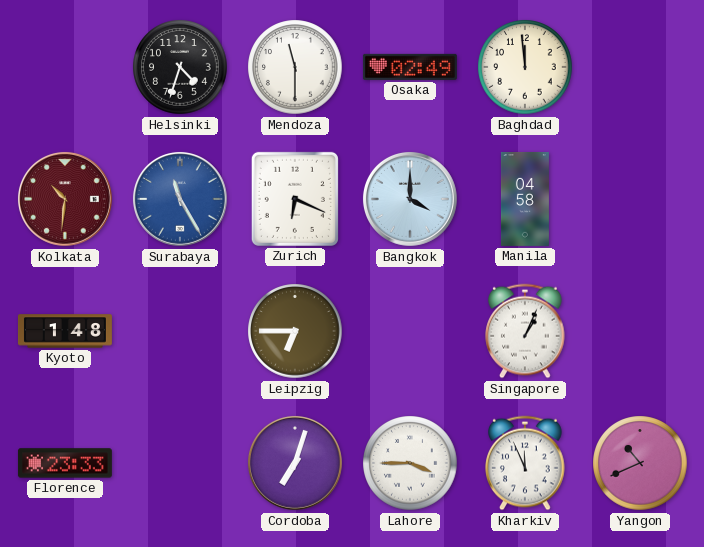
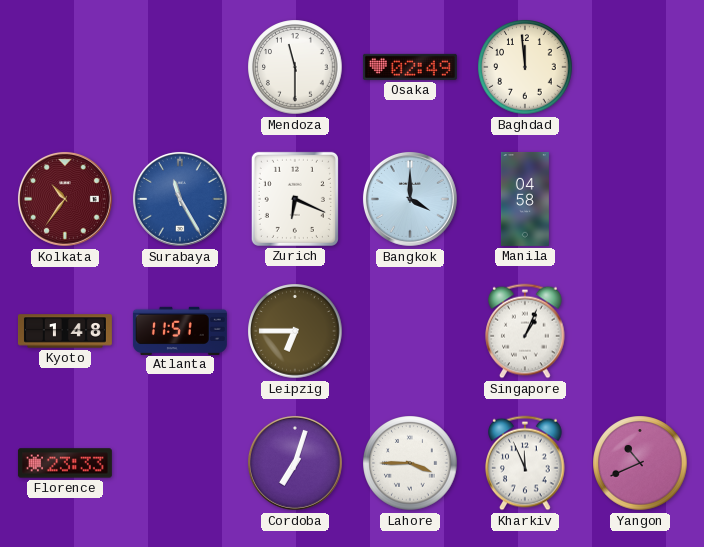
Helsinki: 4:33 -> none
Kolkata: 10:31 -> 10:36
Atlanta: none -> 11:51
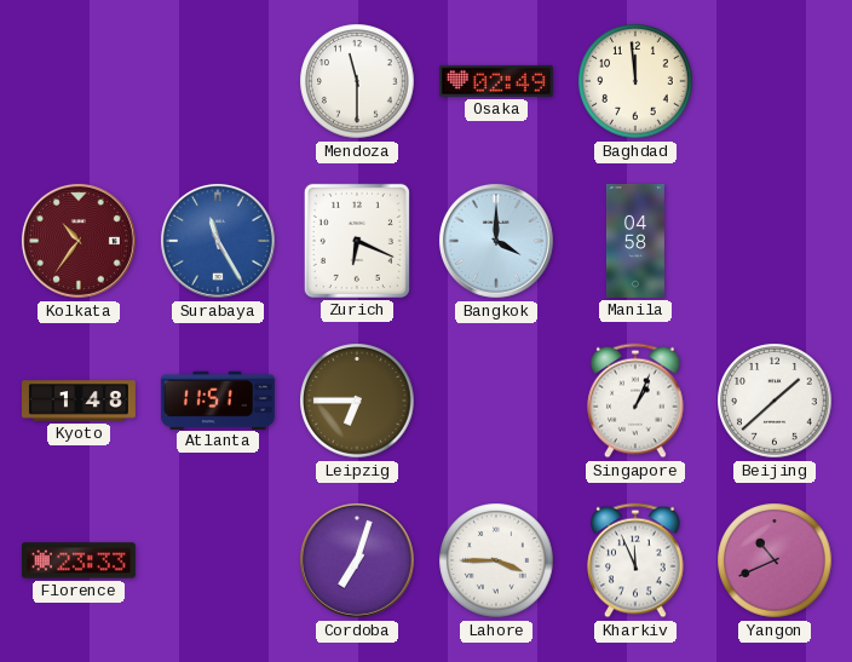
Beijing: none -> 1:38
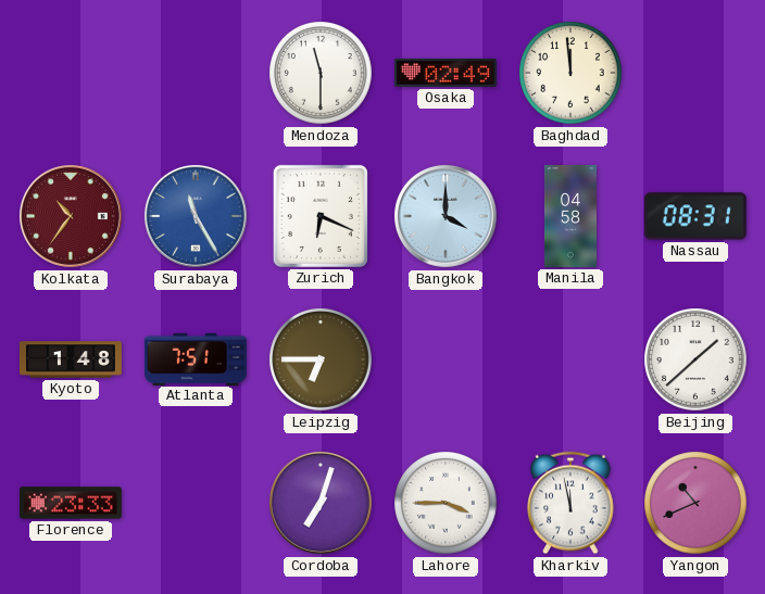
Nassau: none -> 08:31
Atlanta: 11:51 -> 7:51
Singapore: 1:04 -> none
Kharkiv: 11:56 -> 11:58
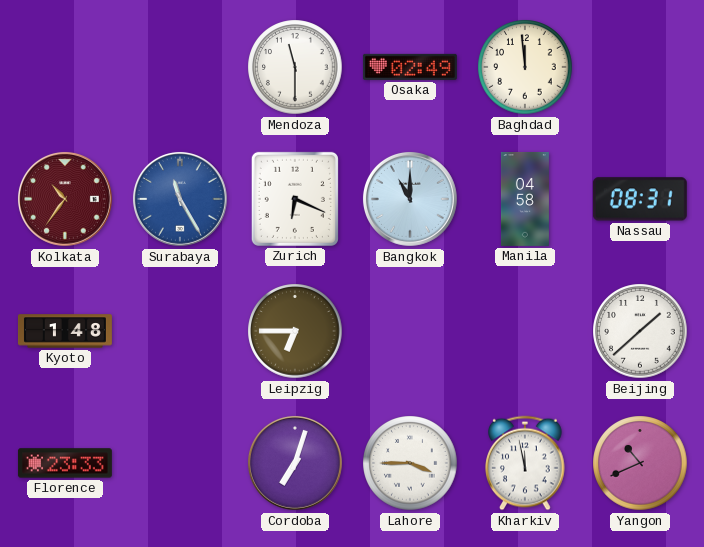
Bangkok: 4:00 -> 11:00
Atlanta: 7:51 -> none
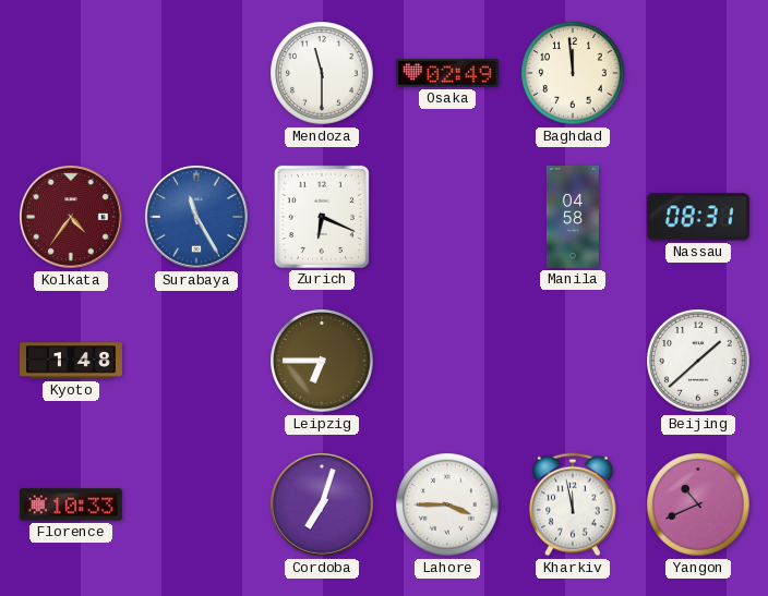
Kolkata: 10:36 -> 4:36
Bangkok: 11:00 -> none
Florence: 23:33 -> 10:33
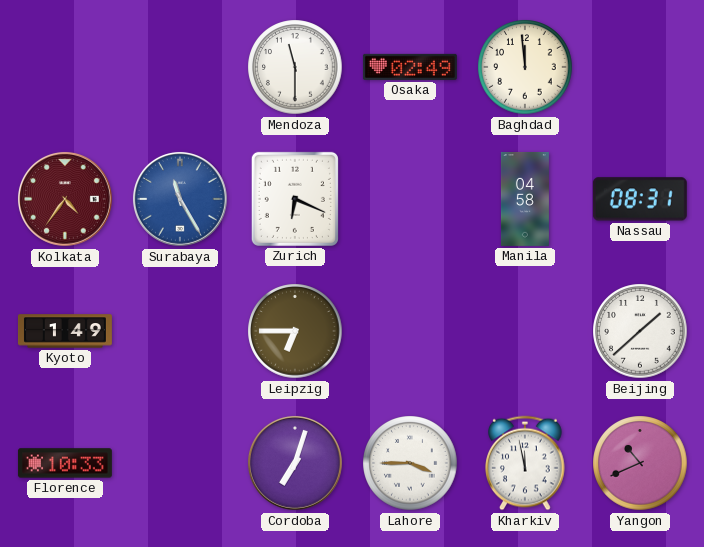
Kyoto: 1:48 -> 1:49
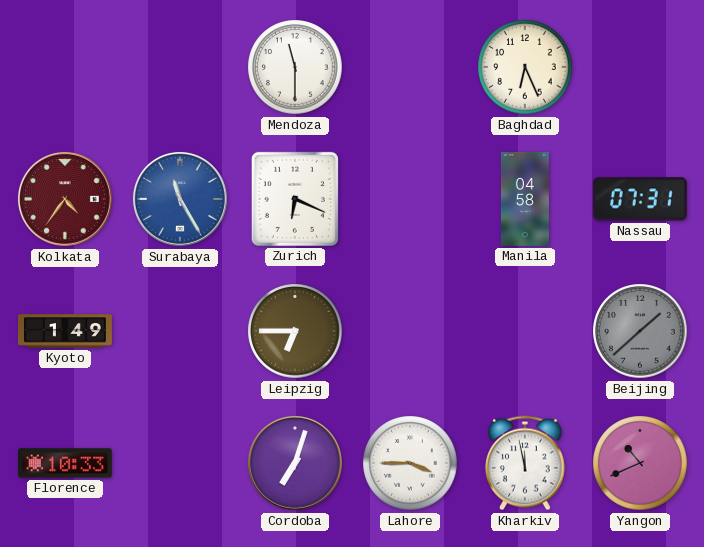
Osaka: 02:49 -> none
Baghdad: 11:59 -> 6:26
Nassau: 08:31 -> 07:31
Beijing dial: white -> grey
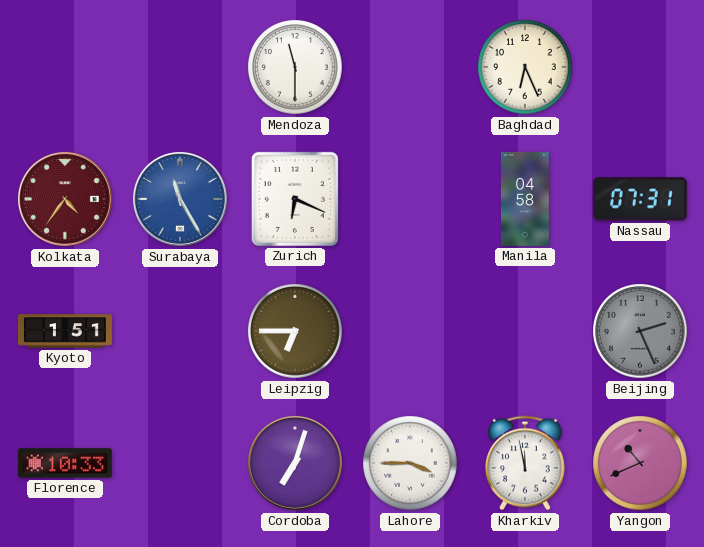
Kyoto: 1:49 -> 1:51
Beijing: 1:38 -> 2:26
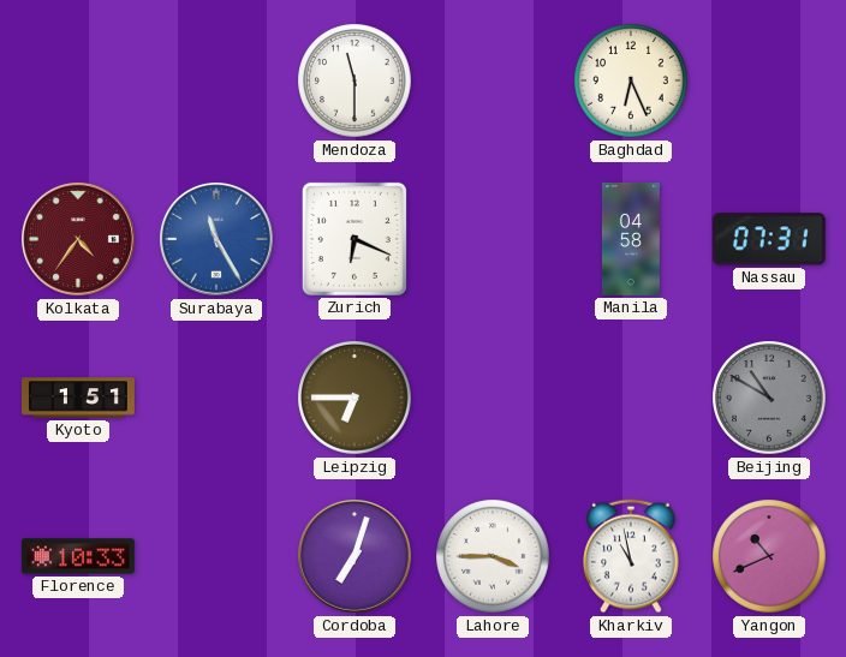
Beijing: 2:26 -> 10:50
Kharkiv: 11:58 -> 10:58
